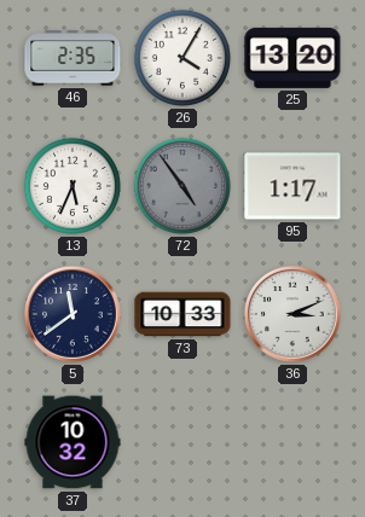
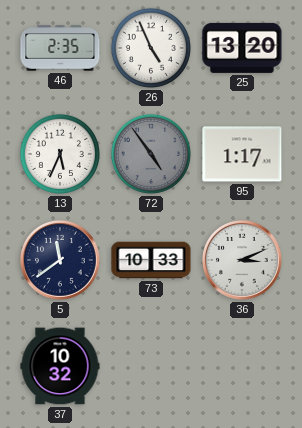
26: 4:05 -> 4:56
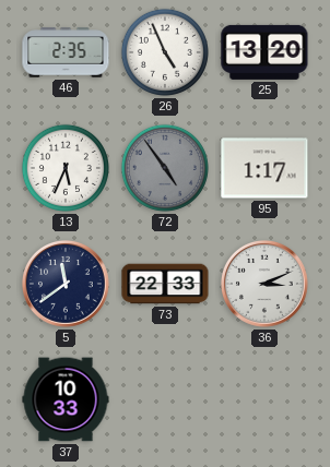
73: 10:33 -> 22:33
37: 10:32 -> 10:33
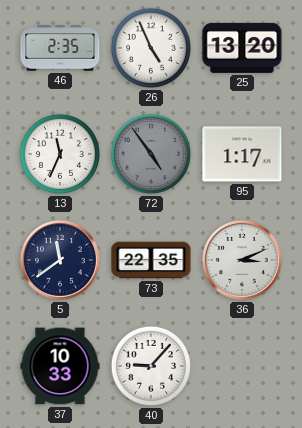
13: 5:34 -> 11:34
73: 22:33 -> 22:35
40: none -> 9:07
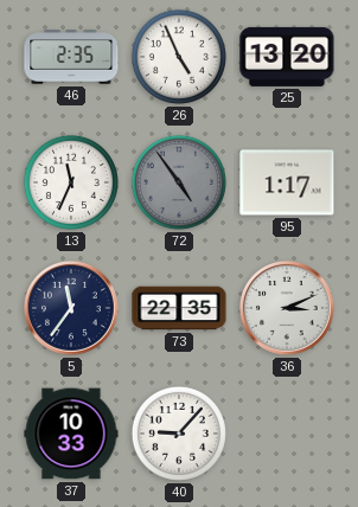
5: 11:39 -> 11:36
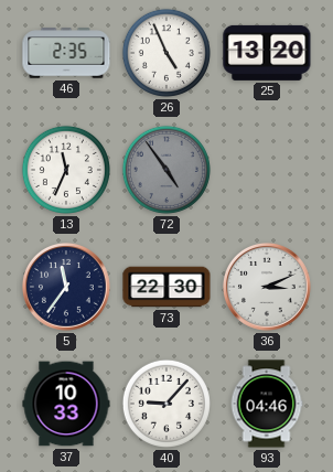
95: 1:17 -> none
73: 22:35 -> 22:30
93: none -> 04:46
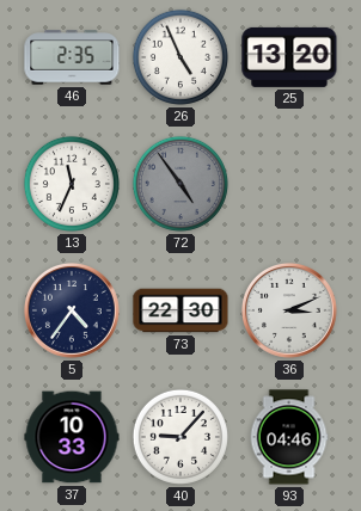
5: 11:36 -> 4:36
